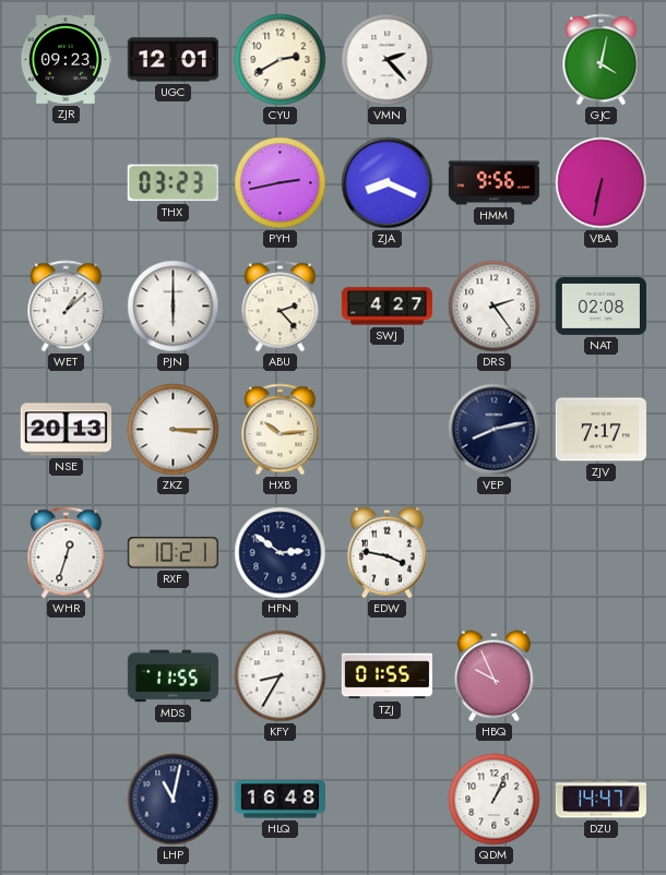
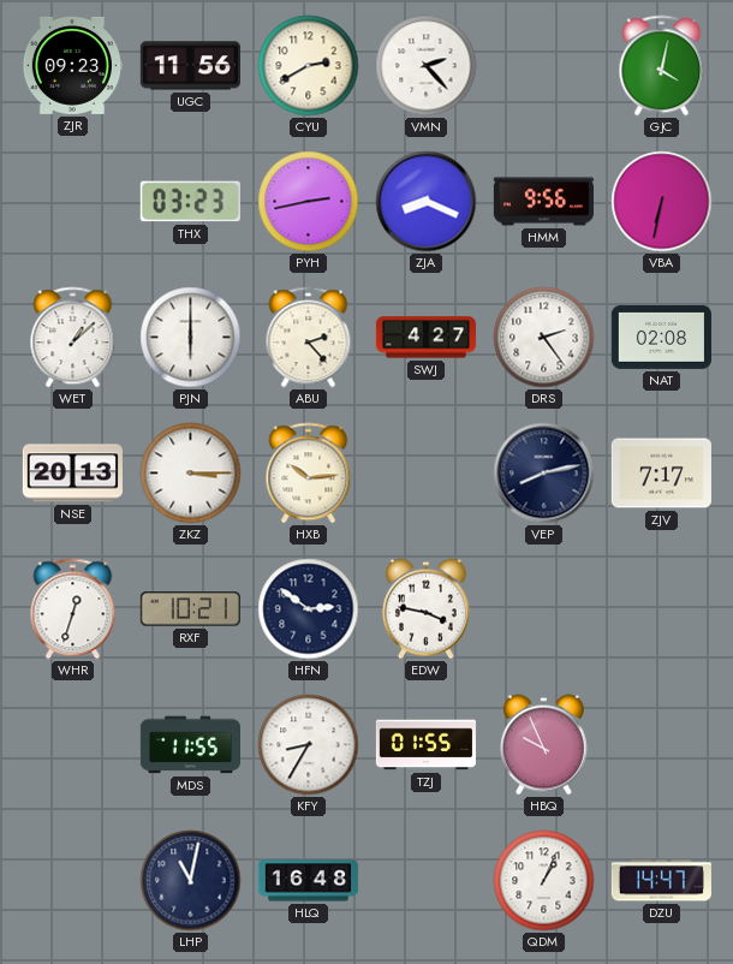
UGC: 12:01 -> 11:56
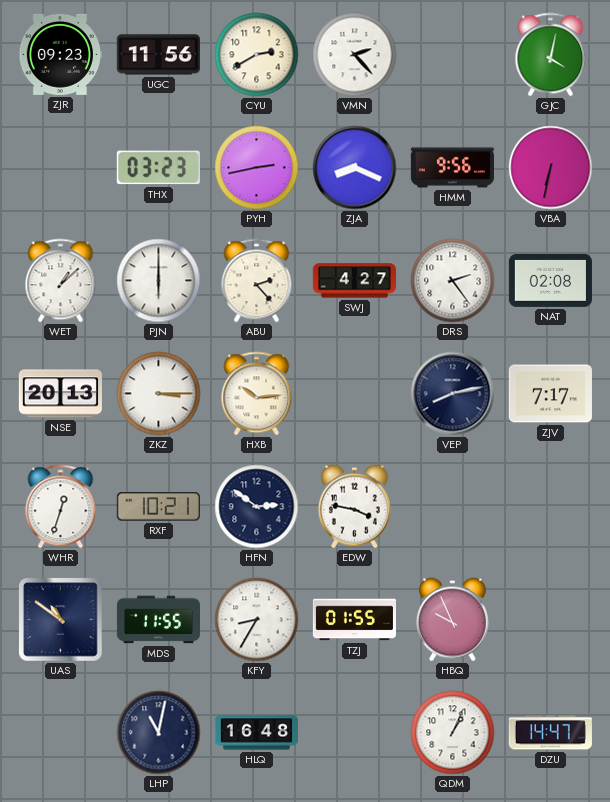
UAS: none -> 10:51
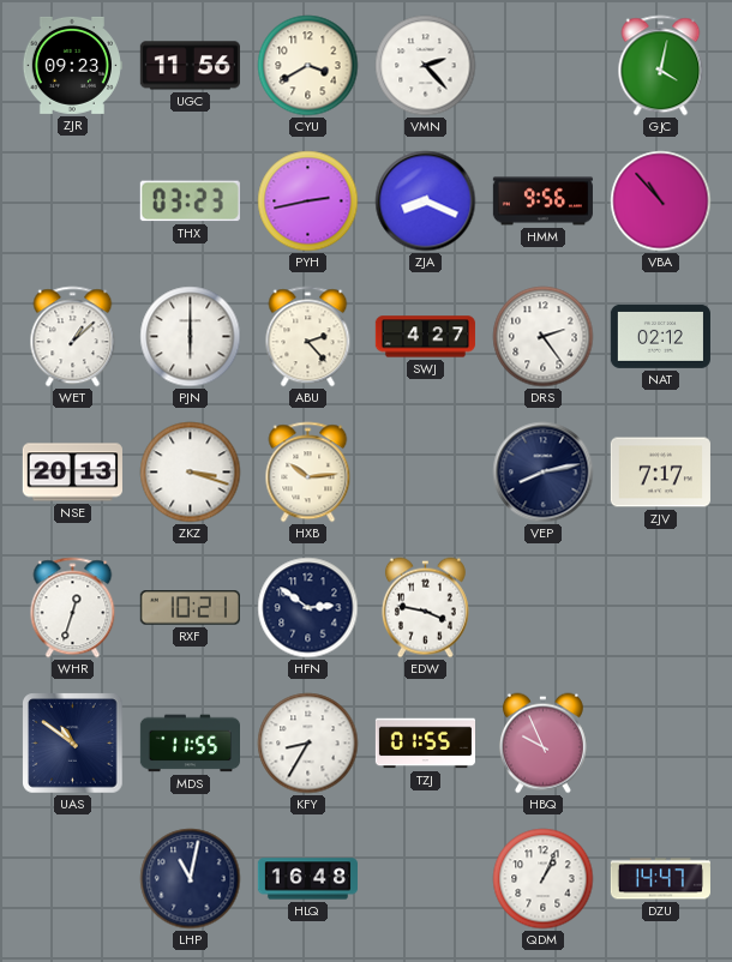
CYU: 2:40 -> 3:40
VBA: 6:32 -> 10:53
NAT: 02:08 -> 02:12
ZKZ: 3:15 -> 3:18
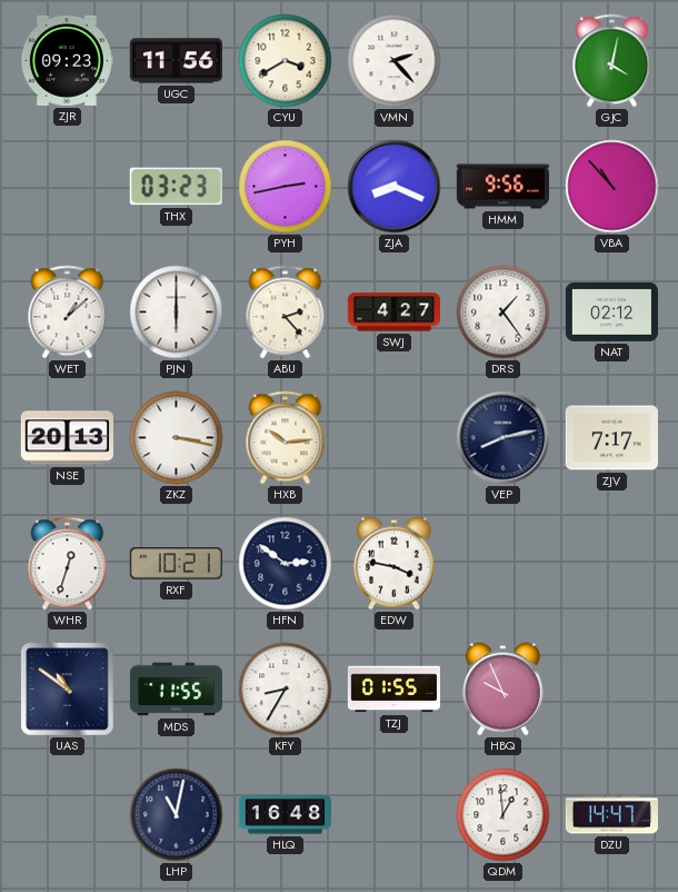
DRS: 2:24 -> 1:24
ZKZ: 3:18 -> 3:17
QDM: 1:04 -> 12:59
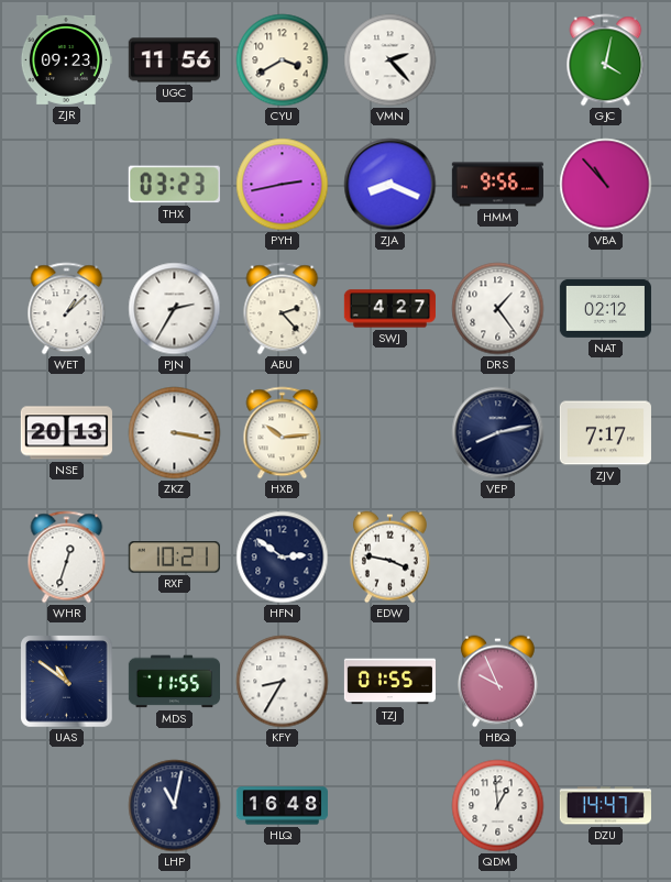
PJN: 6:00 -> 2:35
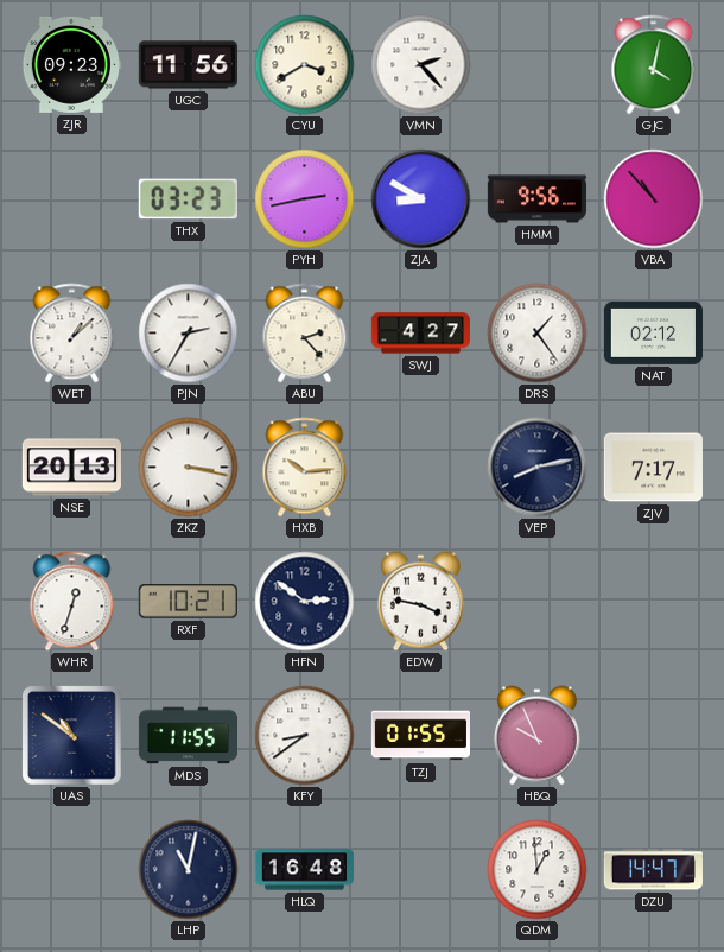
ZJA: 8:19 -> 8:50
KFY: 8:35 -> 8:39
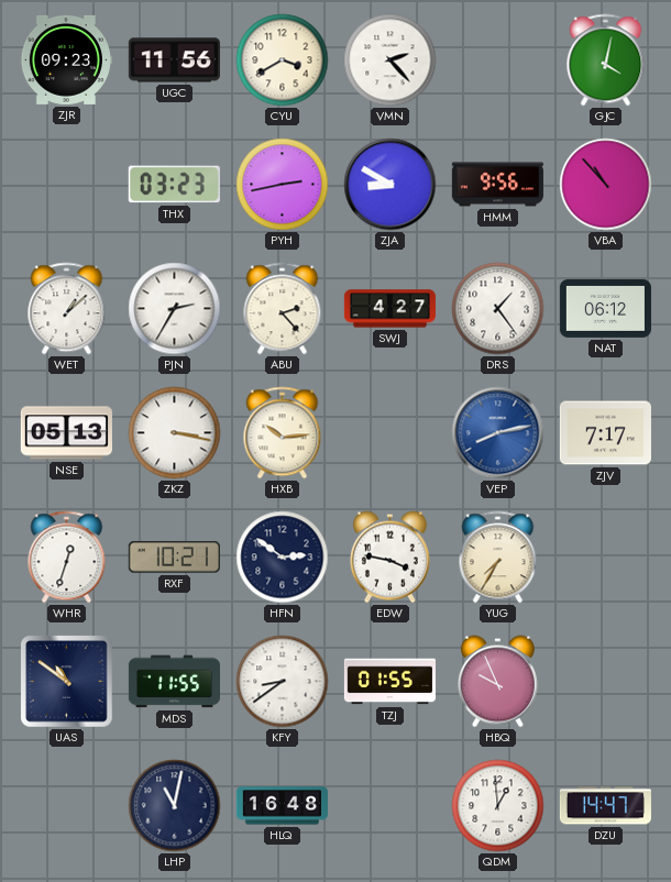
NAT: 02:12 -> 06:12
NSE: 20:13 -> 05:13
VEP dial: navy -> blue
YUG: none -> 7:35
